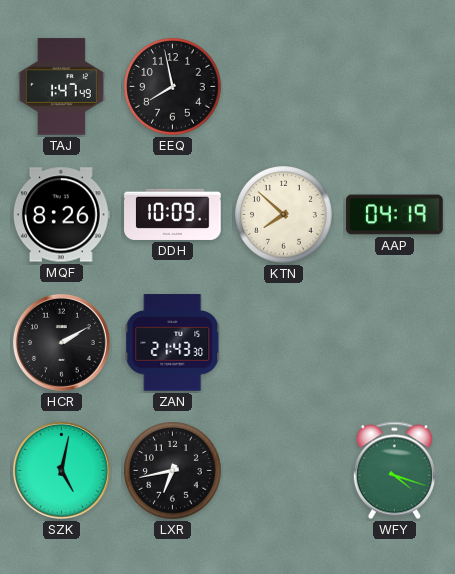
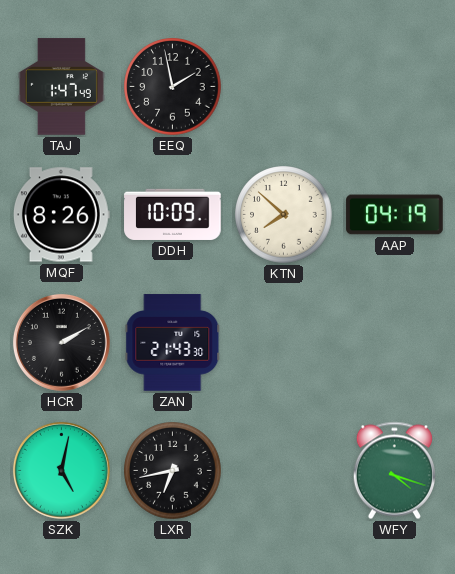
EEQ: 7:58 -> 1:58
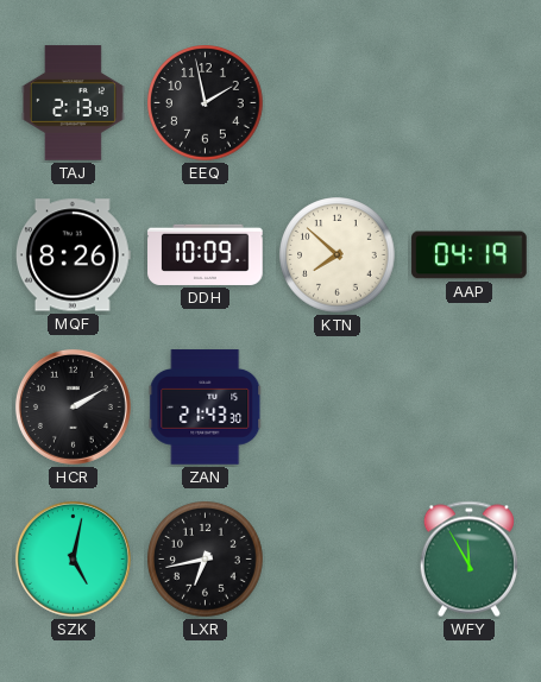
TAJ: 1:47 -> 2:13
WFY: 4:18 -> 11:55
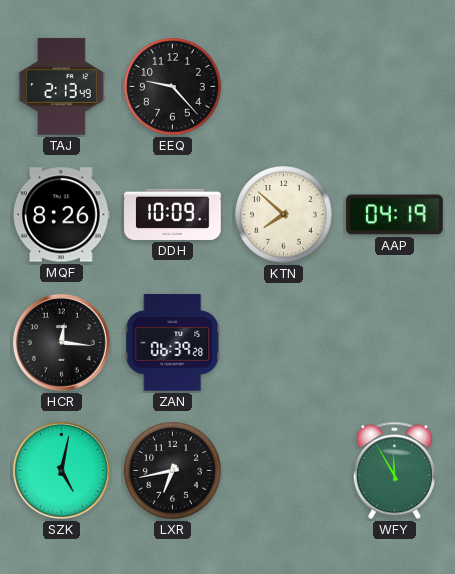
EEQ: 1:58 -> 9:23
HCR: 2:10 -> 12:16
ZAN: 21:43 -> 06:39
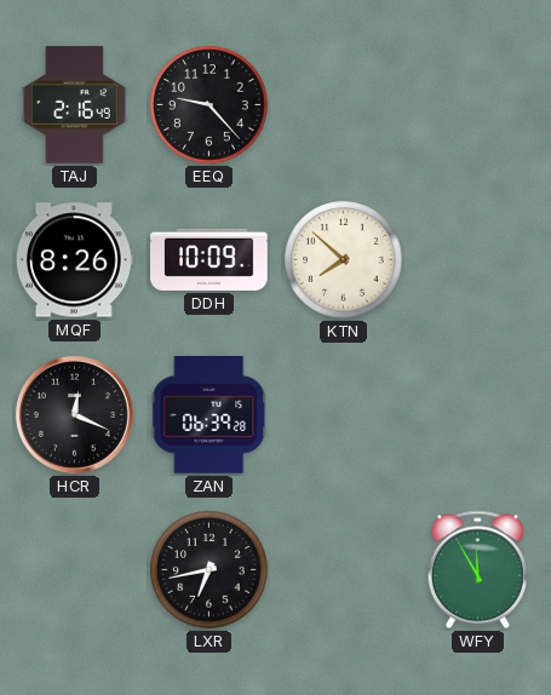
TAJ: 2:13 -> 2:16
AAP: 04:19 -> none
HCR: 12:16 -> 12:19
SZK: 5:02 -> none
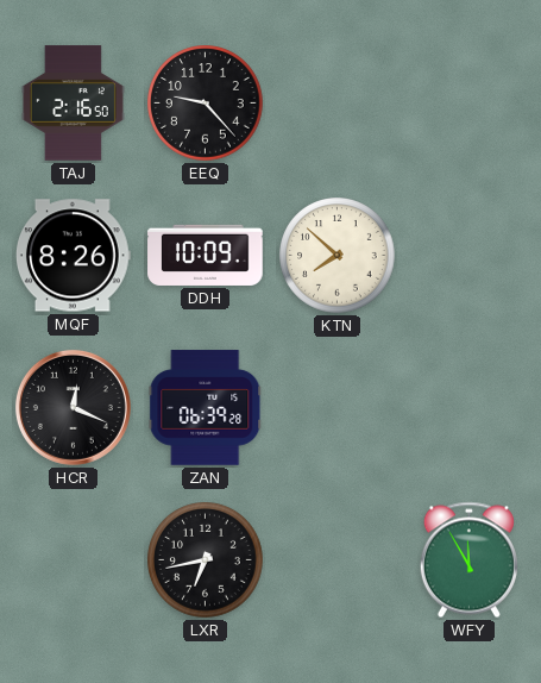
TAJ: 2:16:49 -> 2:16:50
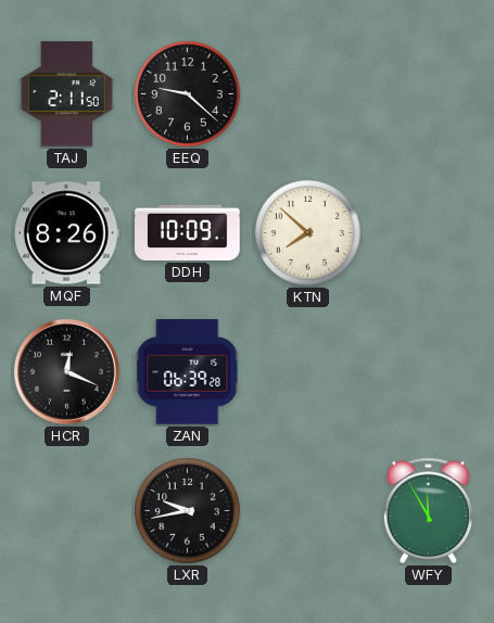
TAJ: 2:16 -> 2:11
EEQ: 9:23 -> 9:22
LXR: 6:43 -> 9:43
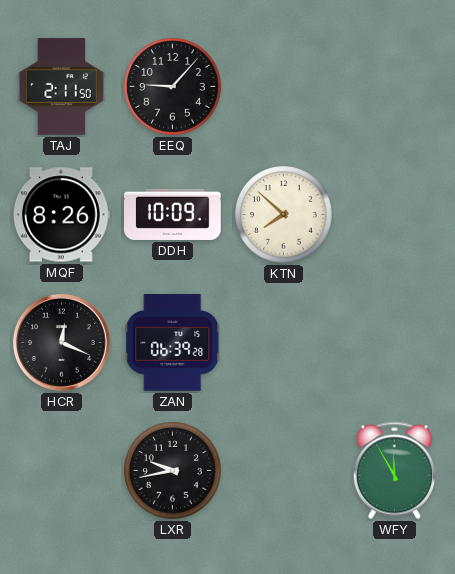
EEQ: 9:22 -> 9:07
